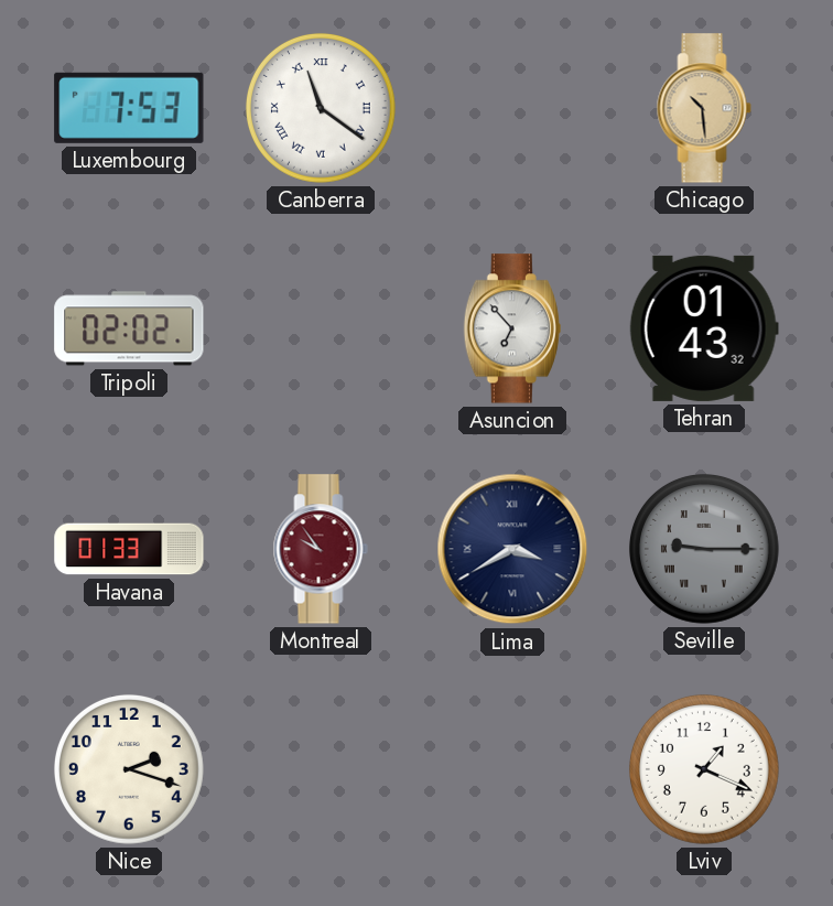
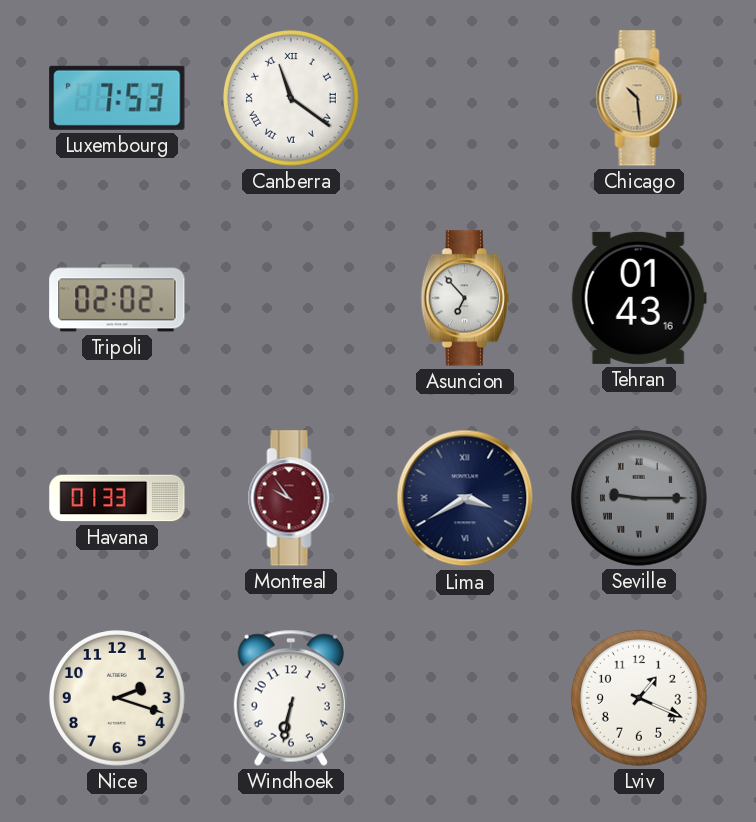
Tehran: 01:43:32 -> 01:43:16
Windhoek: none -> 6:32
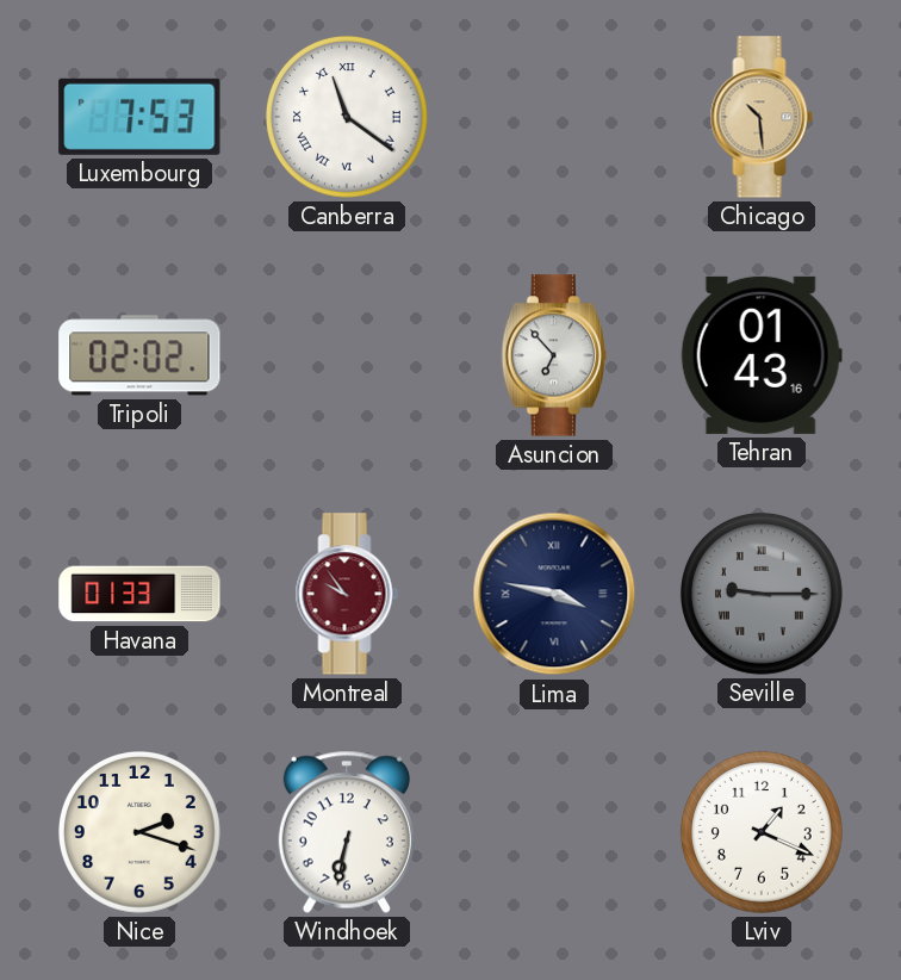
Lima: 3:40 -> 3:47
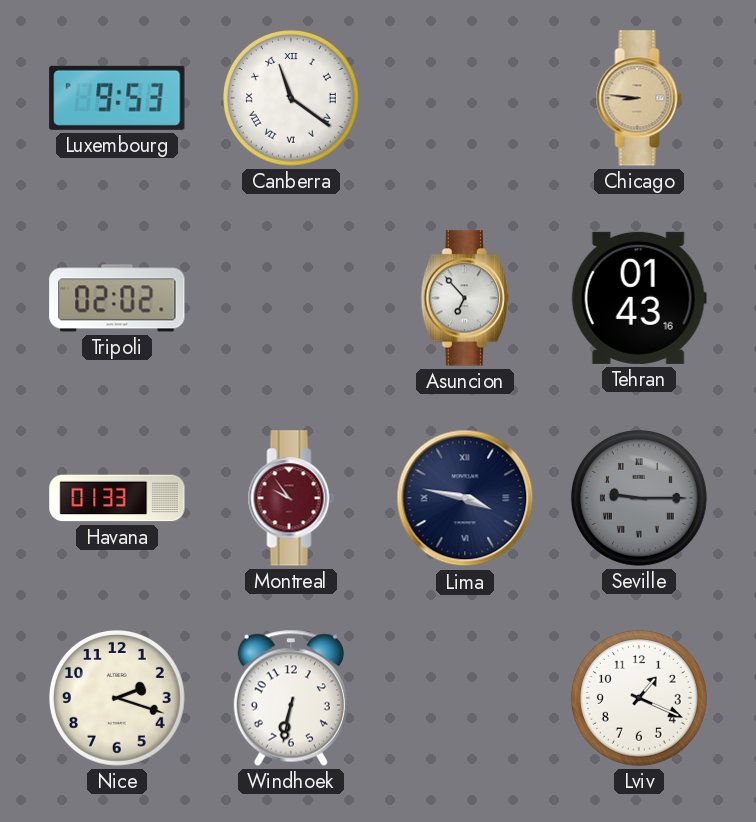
Luxembourg: 7:53 -> 9:53
Chicago: 10:29 -> 8:46
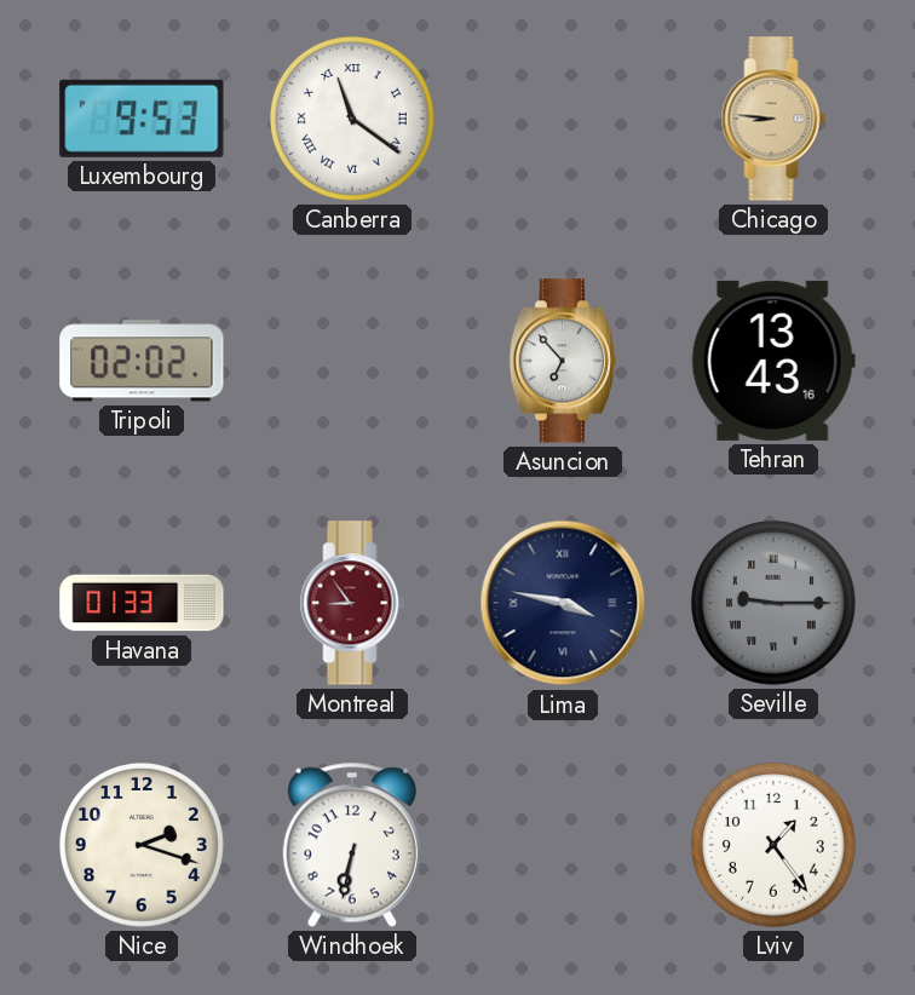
Tehran: 01:43 -> 13:43
Montreal: 9:54 -> 8:54
Lviv: 1:19 -> 1:24
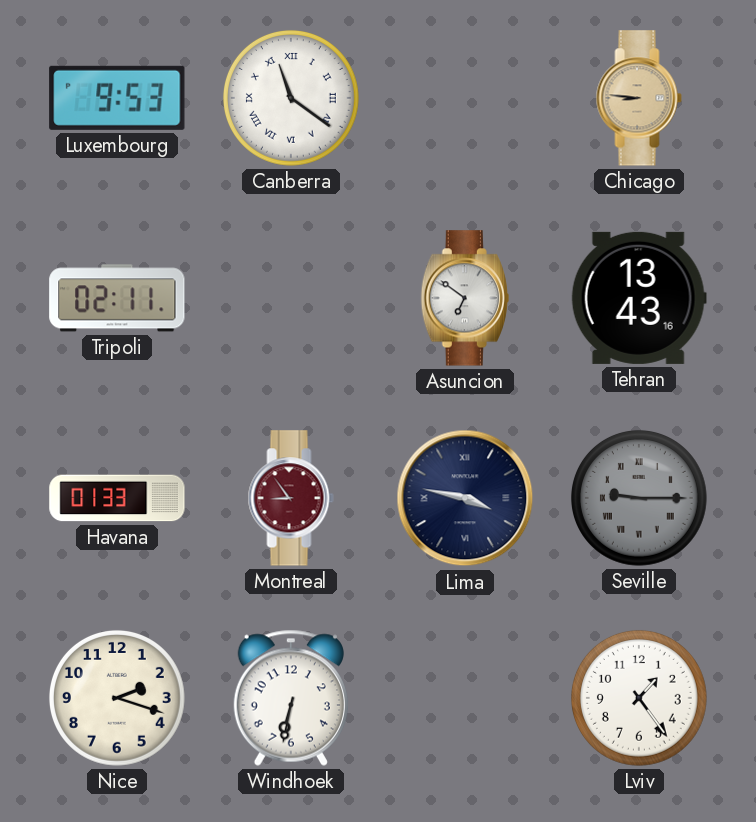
Tripoli: 02:02 -> 02:11
Asuncion: 6:53 -> 6:51
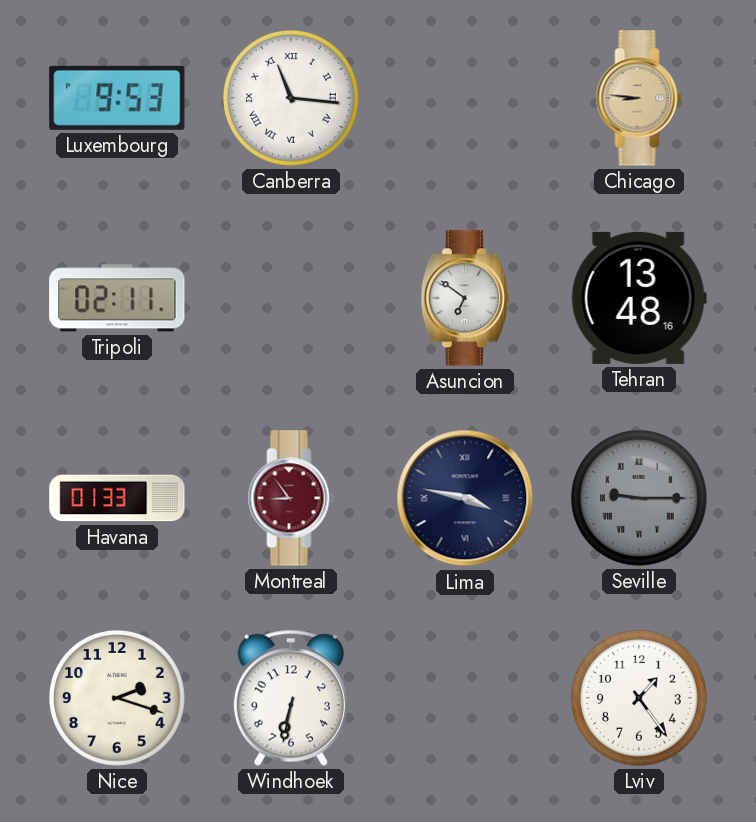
Canberra: 11:21 -> 11:16
Tehran: 13:43 -> 13:48
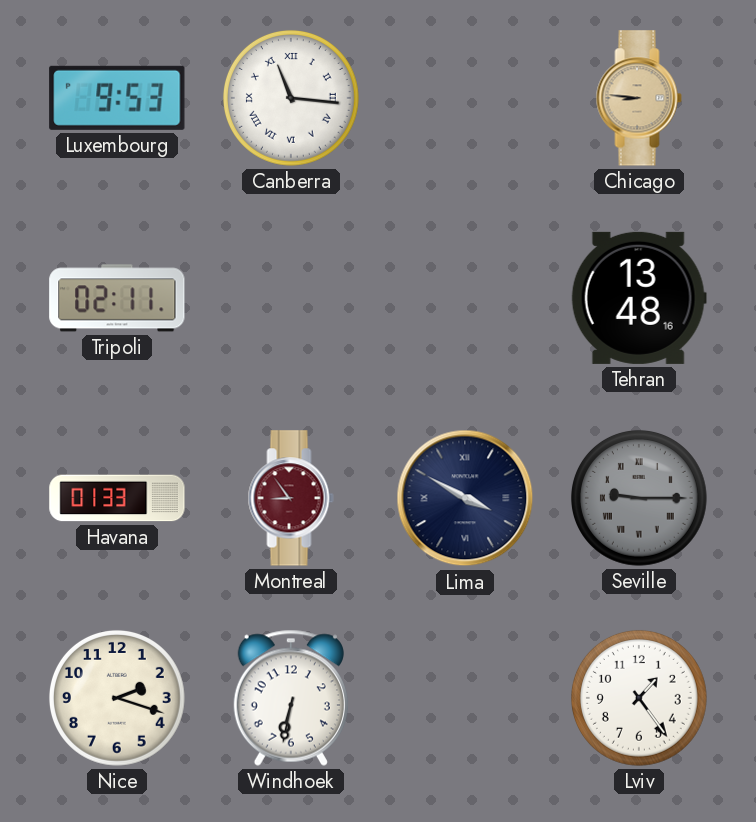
Asuncion: 6:51 -> none
Lima: 3:47 -> 3:50
